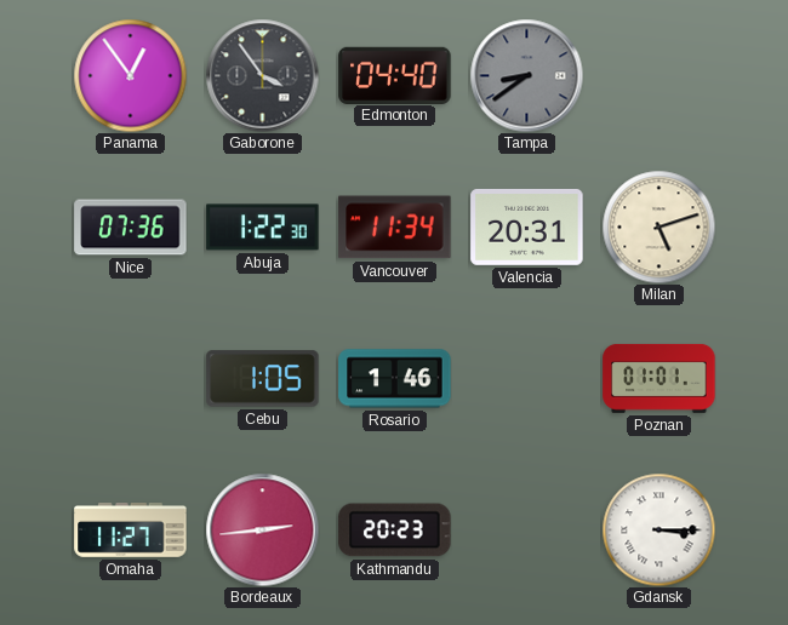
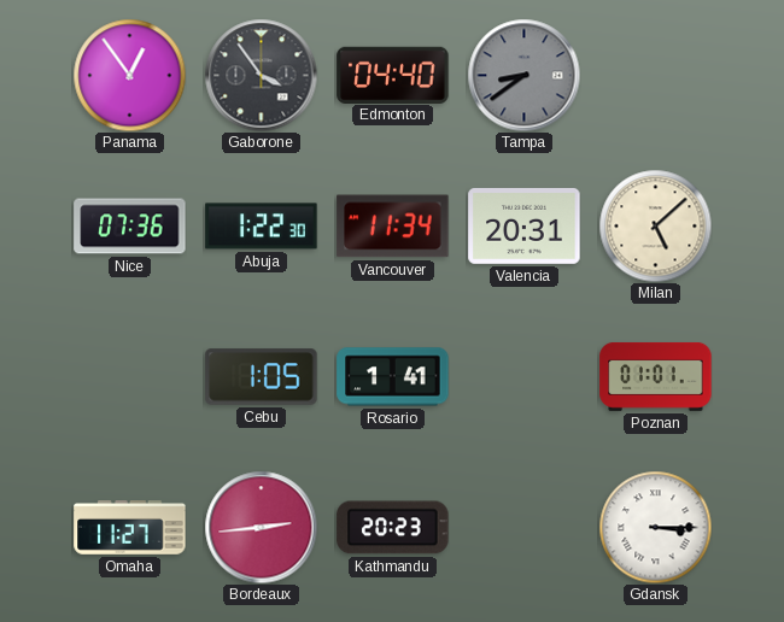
Milan: 5:12 -> 5:08
Rosario: 1:46 -> 1:41
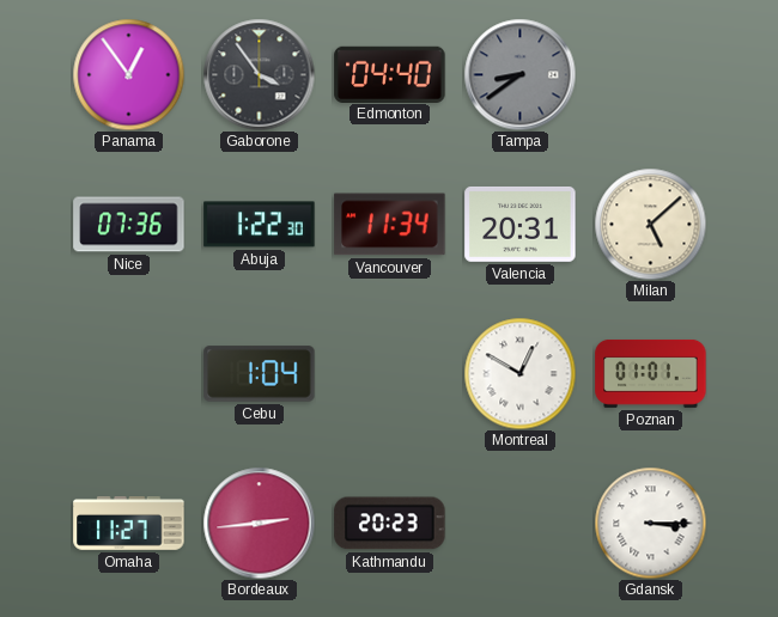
Cebu: 1:05 -> 1:04
Rosario: 1:41 -> none
Montreal: none -> 12:50
